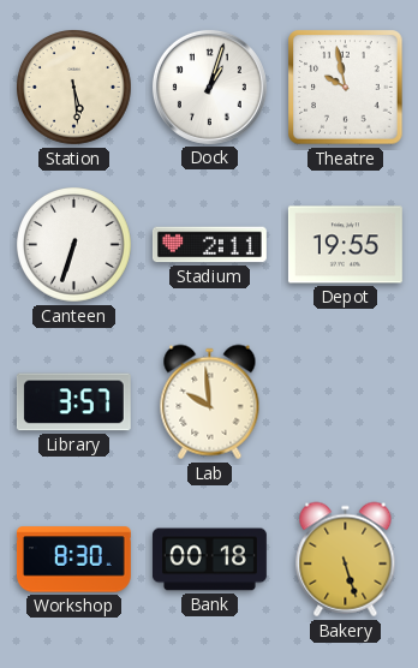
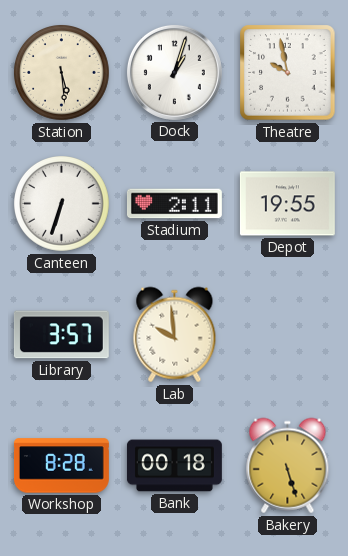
Workshop: 8:30 -> 8:28
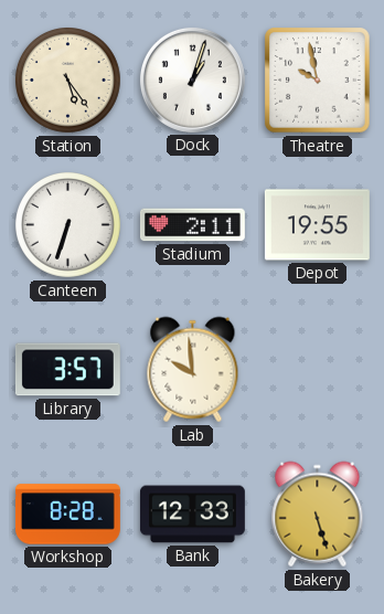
Station: 5:29 -> 5:24
Bank: 00:18 -> 12:33
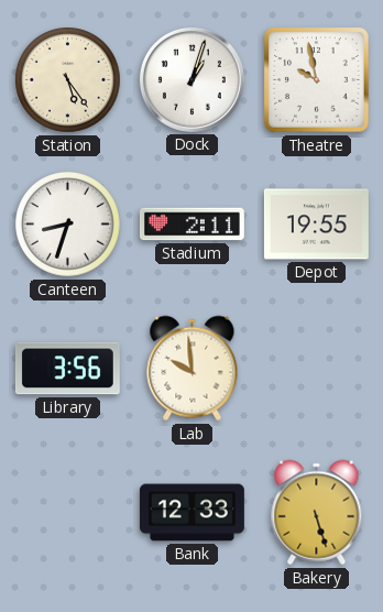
Canteen: 6:33 -> 8:33
Library: 3:57 -> 3:56
Workshop: 8:28 -> none
